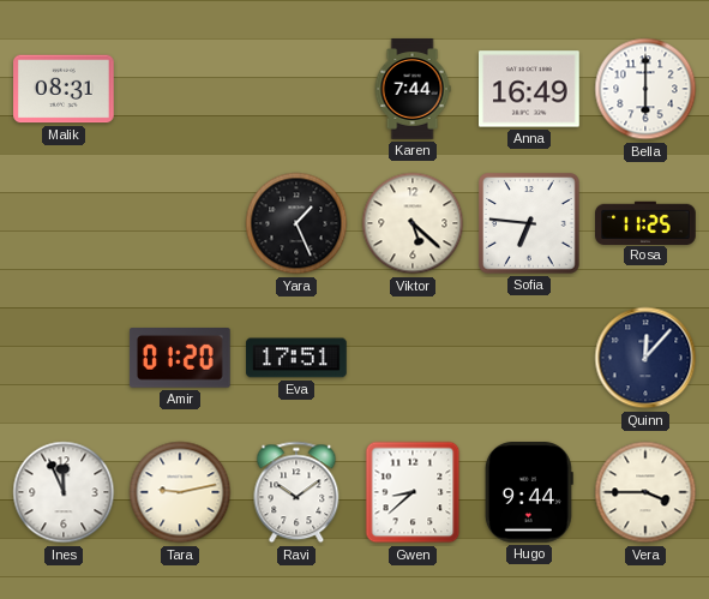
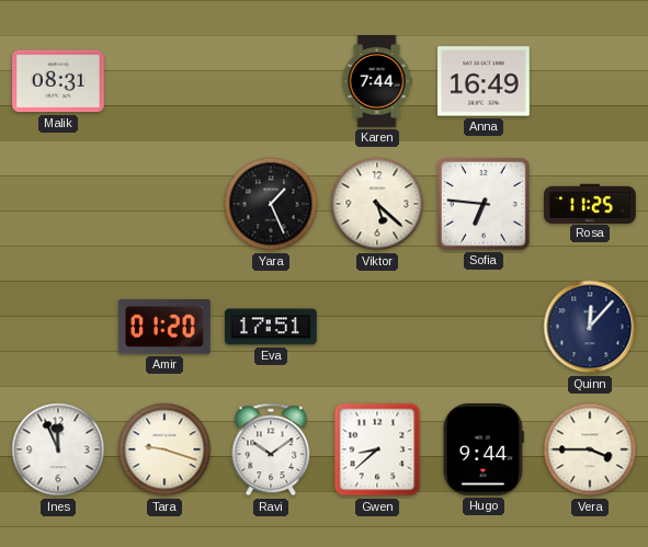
Bella: 6:00 -> none
Tara: 9:13 -> 9:18
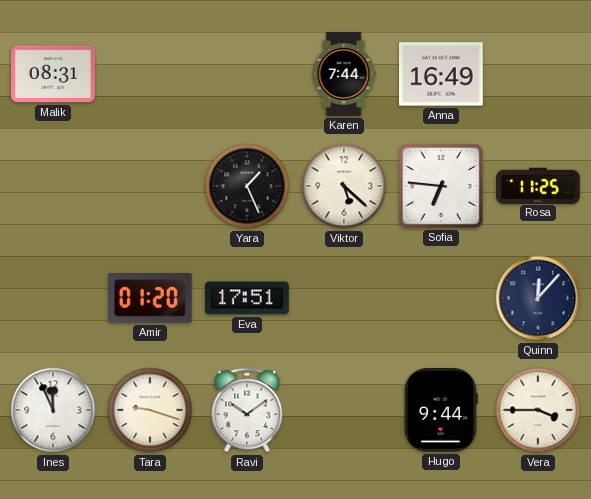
Gwen: 8:38 -> none
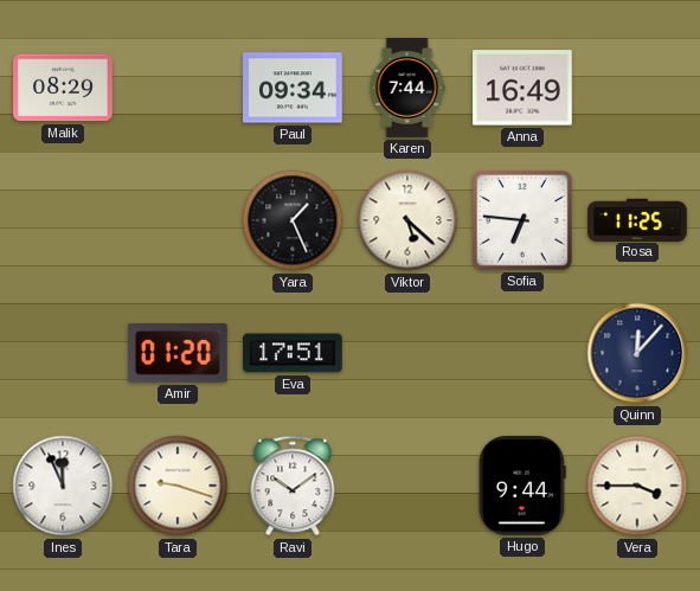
Malik: 08:31 -> 08:29
Paul: none -> 09:34
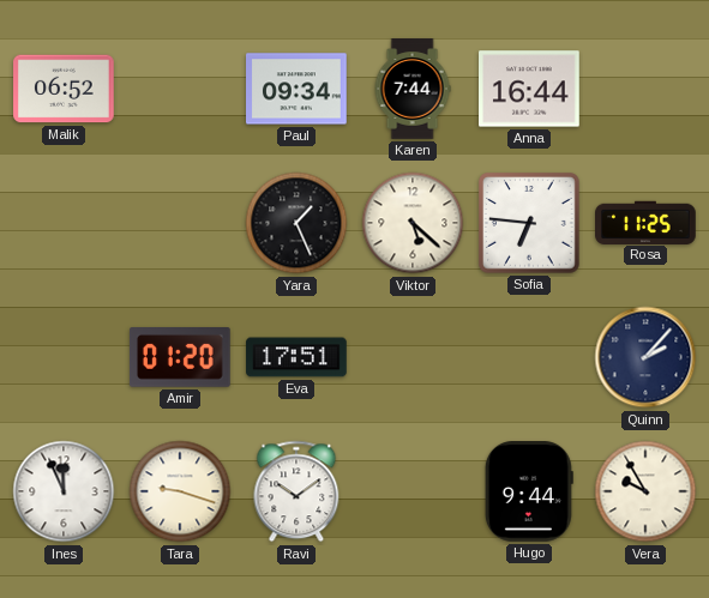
Malik: 08:29 -> 06:52
Anna: 16:49 -> 16:44
Quinn: 12:07 -> 2:07
Vera: 3:45 -> 9:55
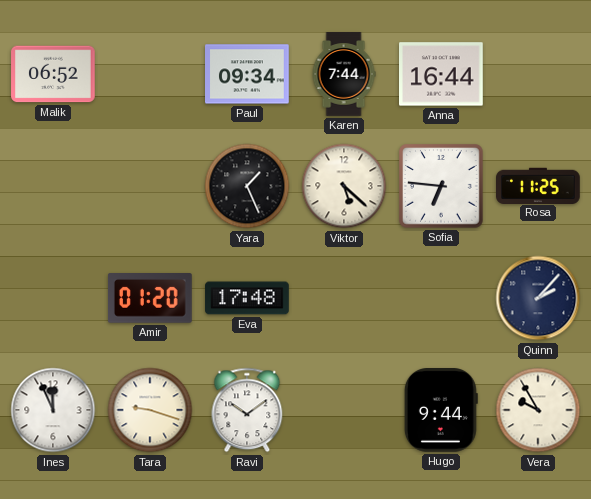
Eva: 17:51 -> 17:48
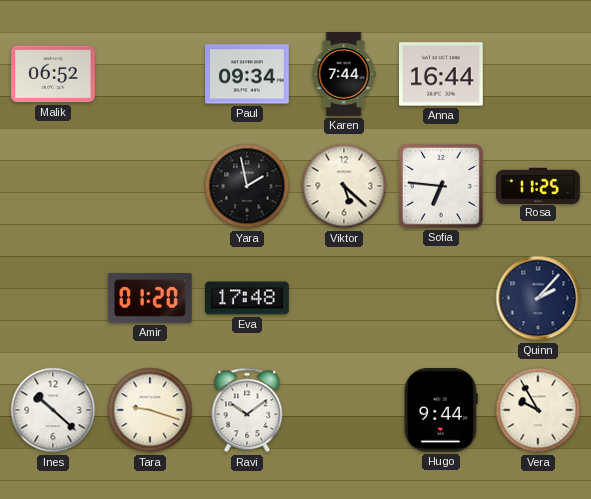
Yara: 1:26 -> 1:58
Ines: 11:56 -> 10:22
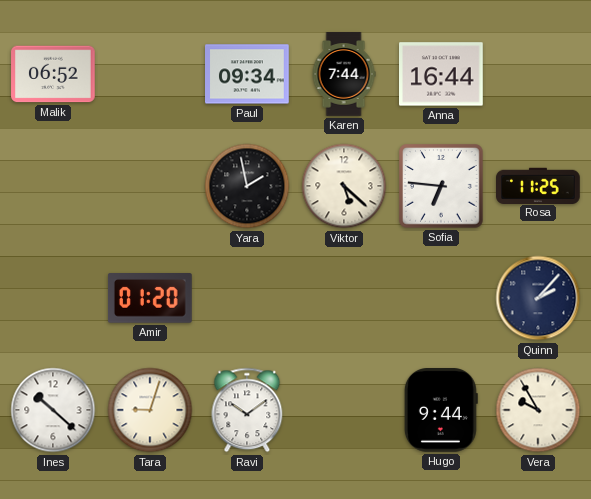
Eva: 17:48 -> none
Tara: 9:18 -> 9:03
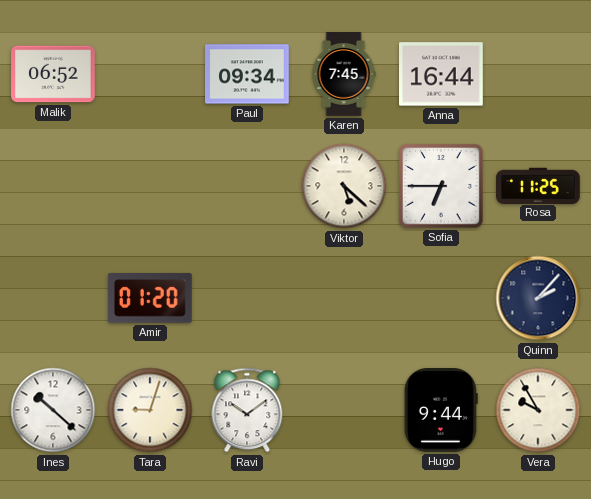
Karen: 7:44 -> 7:45
Yara: 1:58 -> none
Sofia: 6:46 -> 6:45
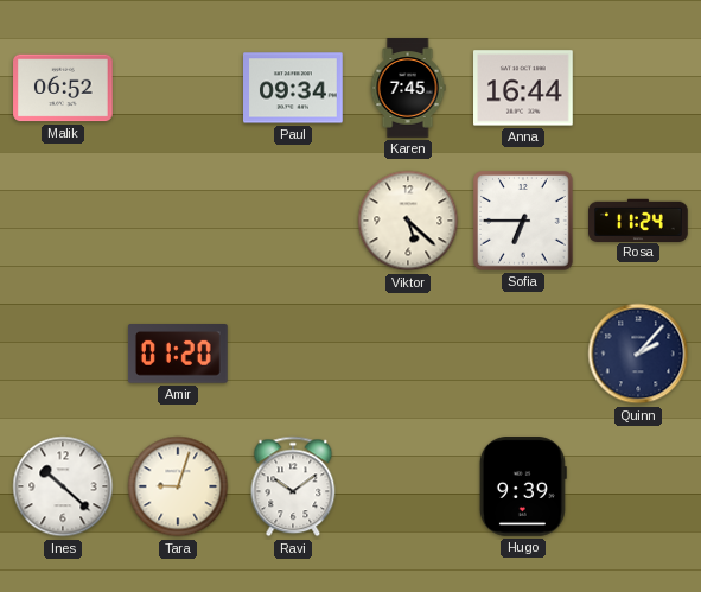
Rosa: 11:25 -> 11:24
Hugo: 9:44 -> 9:39
Vera: 9:55 -> none
